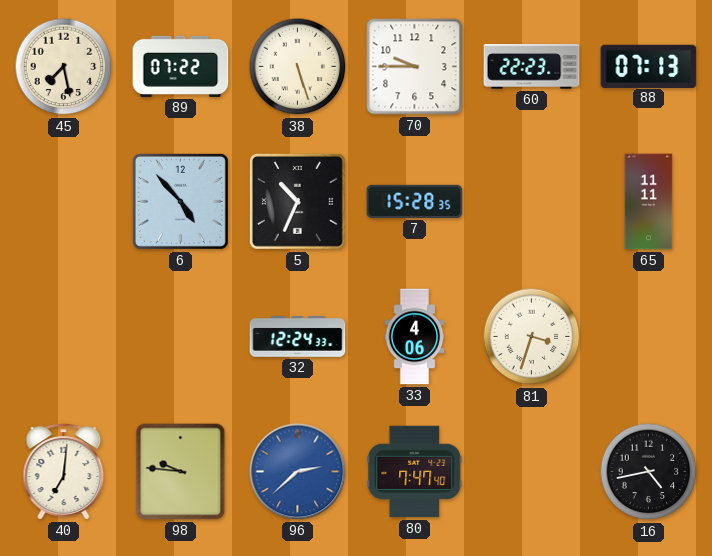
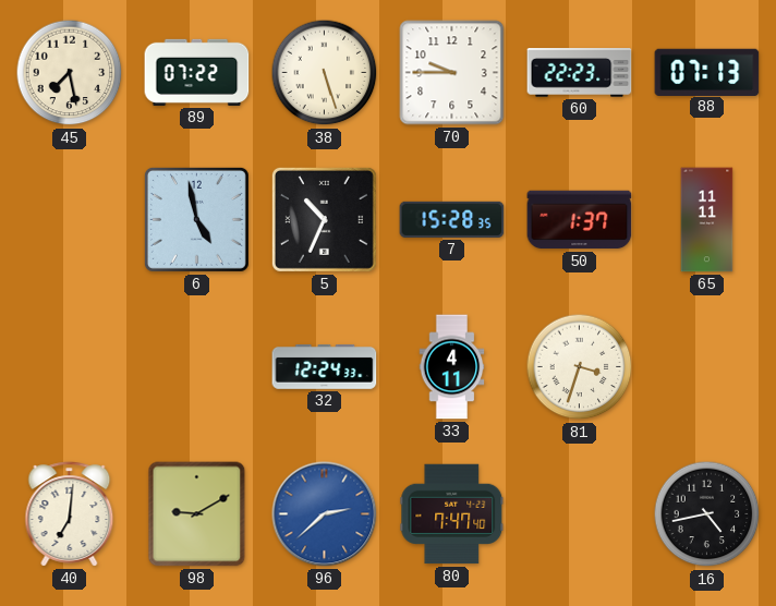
6: 4:53 -> 4:58
50: none -> 1:37
33: 4:06 -> 4:11
98: 9:46 -> 9:10
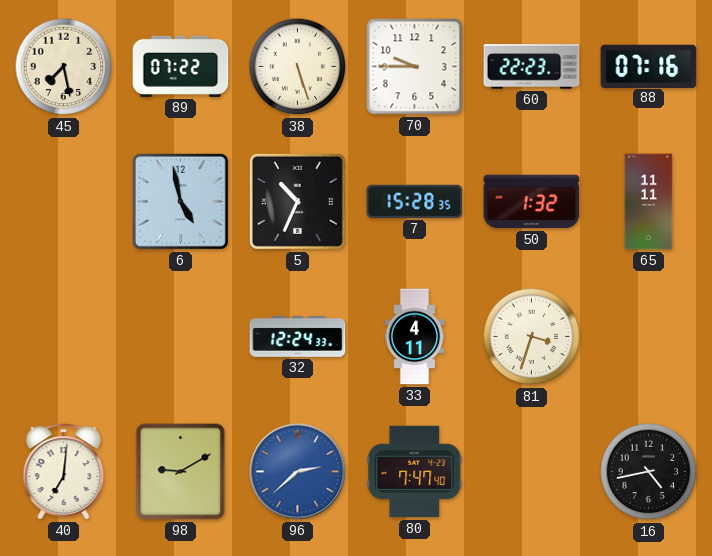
88: 07:13 -> 07:16
50: 1:37 -> 1:32
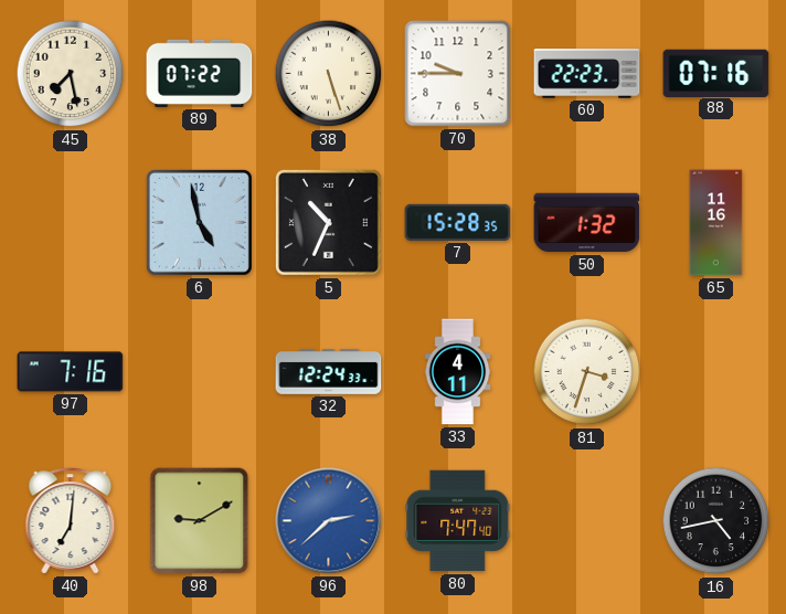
65: 11:11 -> 11:16
97: none -> 7:16
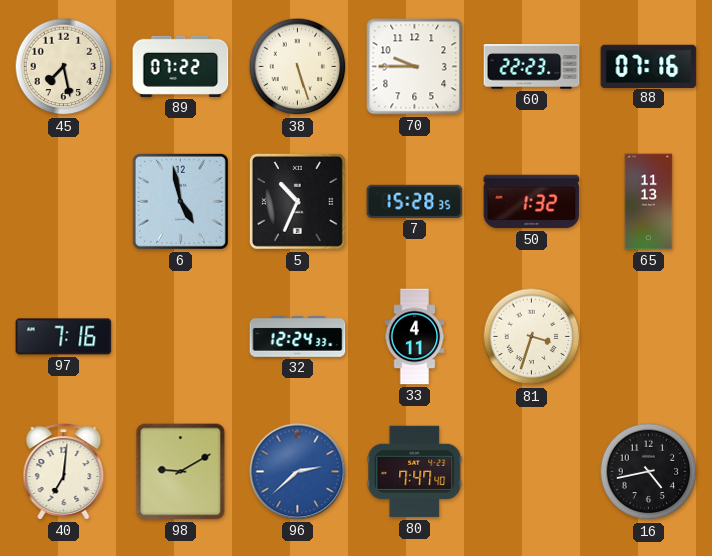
65: 11:16 -> 11:13
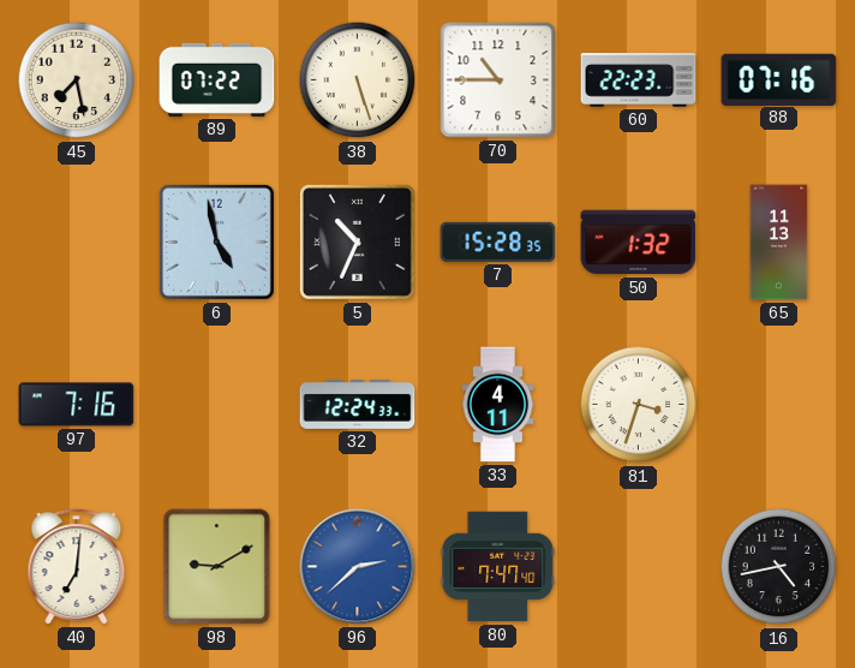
70: 9:45 -> 10:45
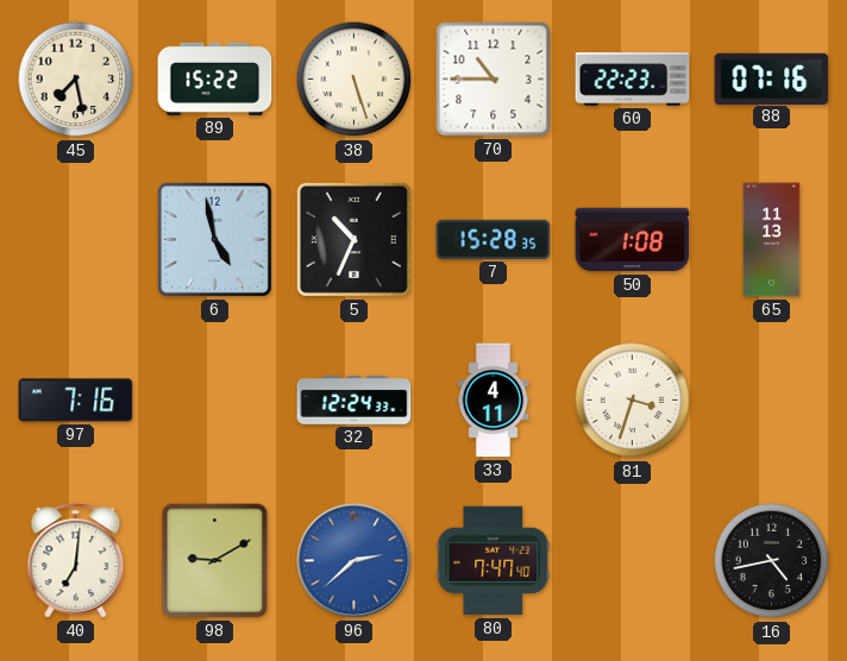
89: 07:22 -> 15:22
50: 1:32 -> 1:08
